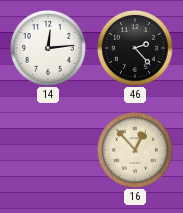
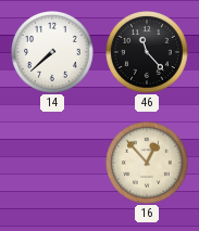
14: 12:14 -> 7:38
46: 2:23 -> 11:23
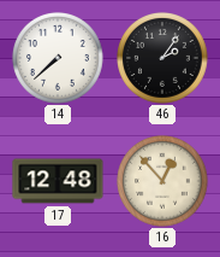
46: 11:23 -> 2:06
17: none -> 12:48
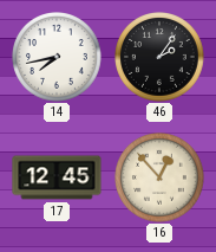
14: 7:38 -> 7:43
17: 12:48 -> 12:45
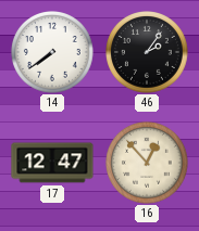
14: 7:43 -> 7:39
17: 12:45 -> 12:47
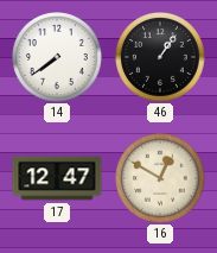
46: 2:06 -> 1:06
16: 12:53 -> 12:50
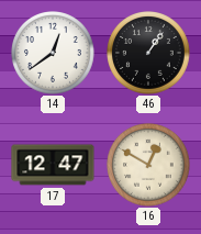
14: 7:39 -> 12:39
